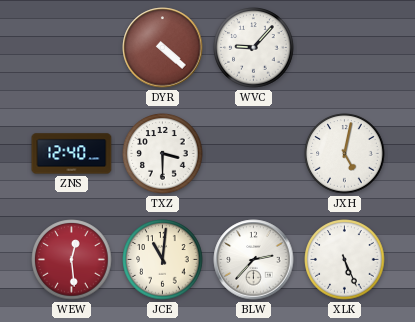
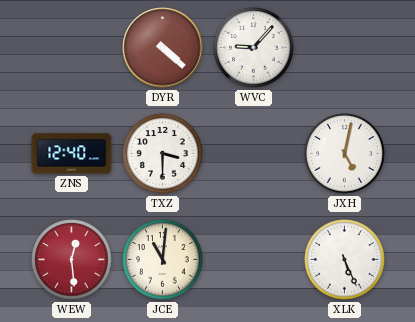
BLW: 2:37 -> none
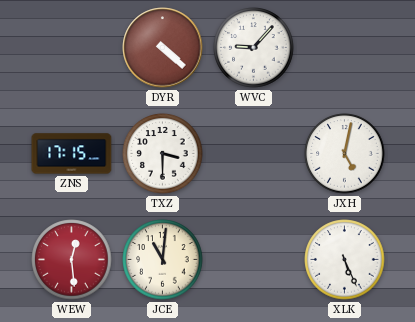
ZNS: 12:40 -> 17:15
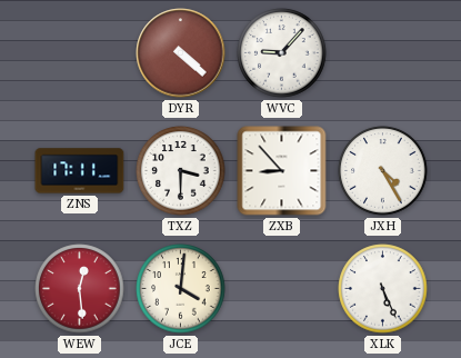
ZNS: 17:15 -> 17:11
ZXB: none -> 8:53
JXH: 5:02 -> 4:25
JCE: 11:01 -> 4:01
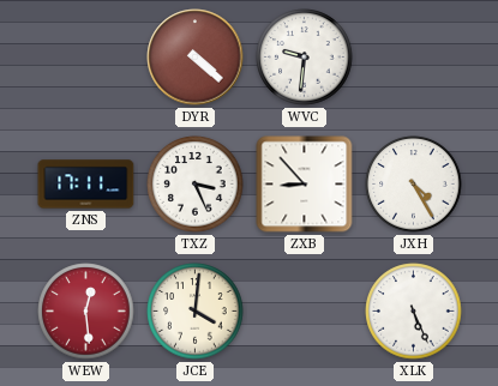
WVC: 9:07 -> 9:31
TXZ: 3:30 -> 3:26
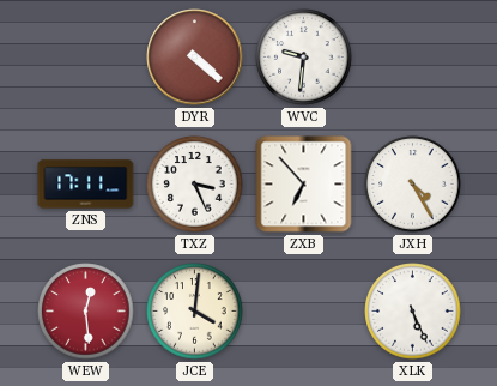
ZXB: 8:53 -> 6:53
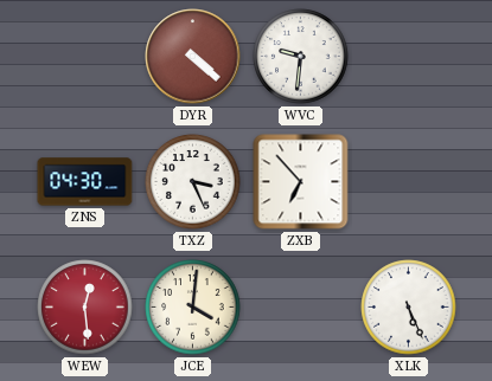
ZNS: 17:11 -> 04:30
JXH: 4:25 -> none
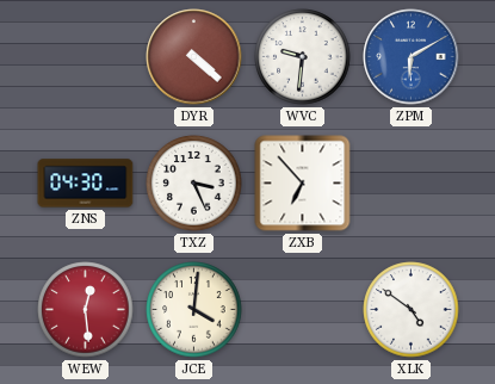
ZPM: none -> 6:10
XLK: 5:26 -> 4:51
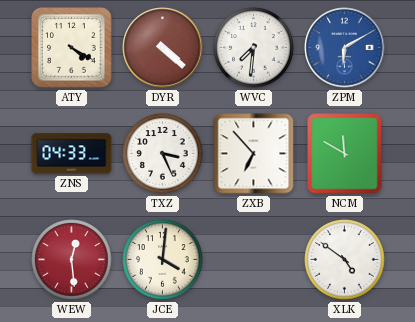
ATY: none -> 4:20
WVC: 9:31 -> 7:31
ZNS: 04:30 -> 04:33
NCM: none -> 11:50
